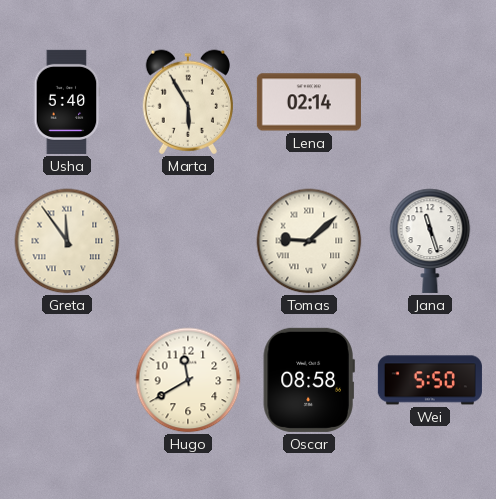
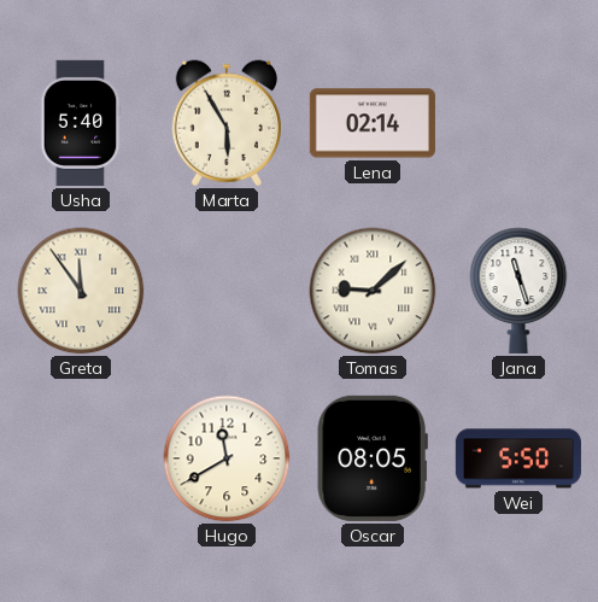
Oscar: 08:58 -> 08:05
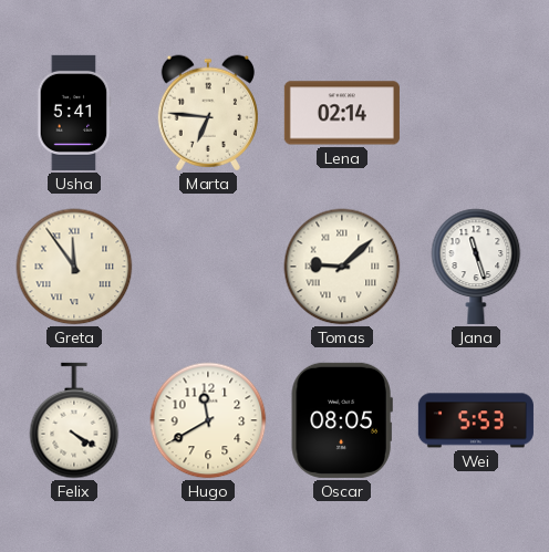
Usha: 5:40 -> 5:41
Marta: 5:55 -> 6:46
Felix: none -> 4:20
Wei: 5:50 -> 5:53
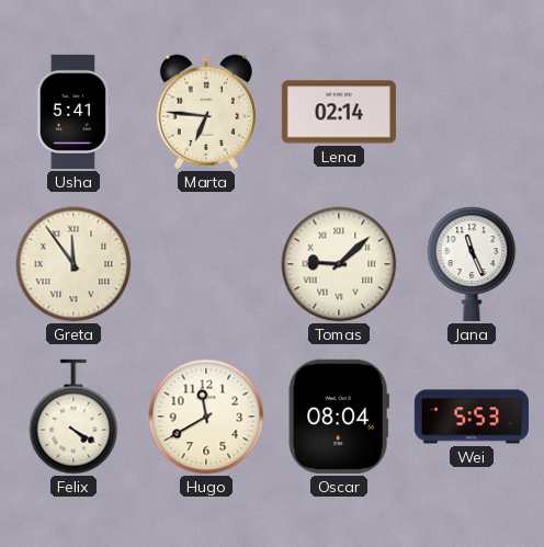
Jana: 11:27 -> 11:26
Oscar: 08:05 -> 08:04
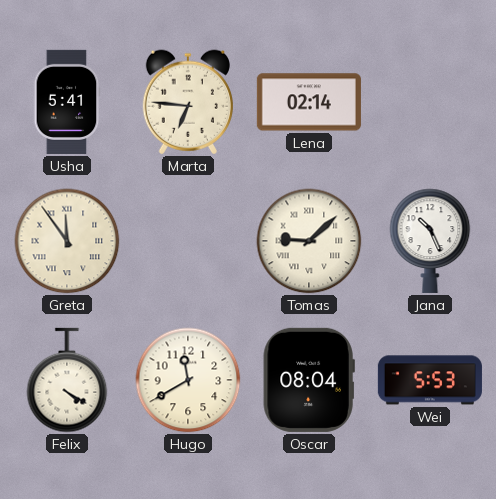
Jana: 11:26 -> 10:26
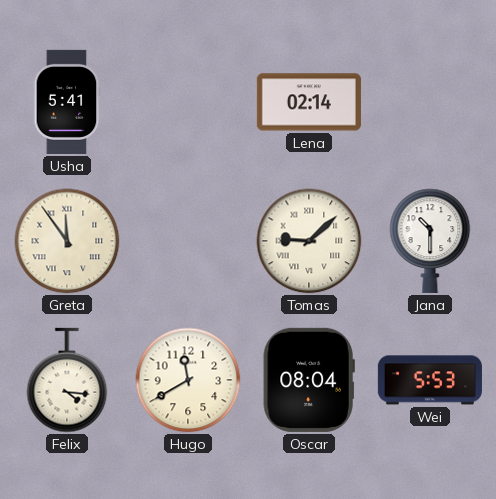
Marta: 6:46 -> none
Jana: 10:26 -> 10:30
Felix: 4:20 -> 4:16
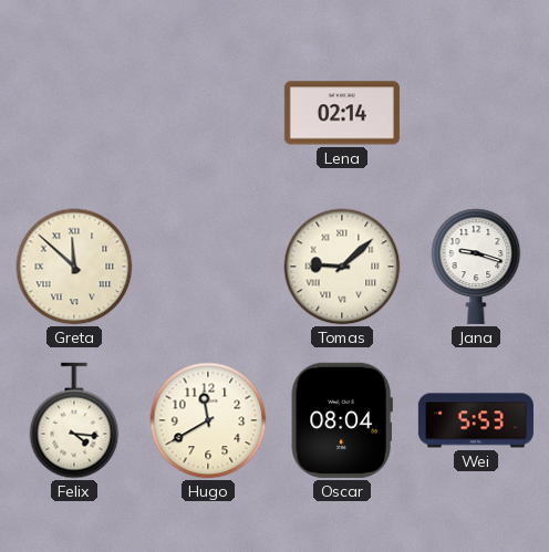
Usha: 5:41 -> none
Greta: 11:54 -> 11:52
Jana: 10:30 -> 9:18
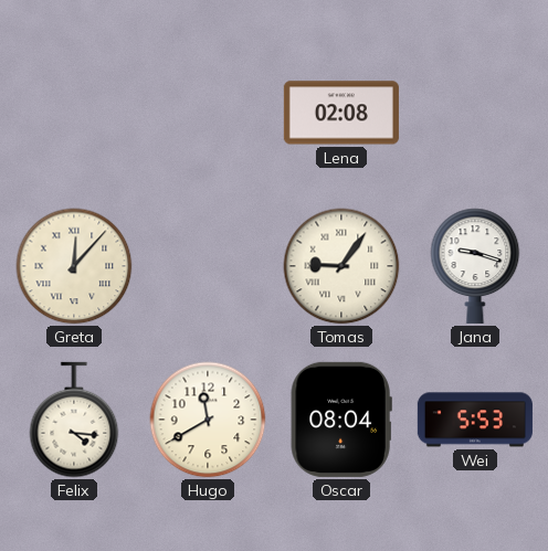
Lena: 02:14 -> 02:08
Greta: 11:52 -> 12:07
Tomas: 9:08 -> 9:06
